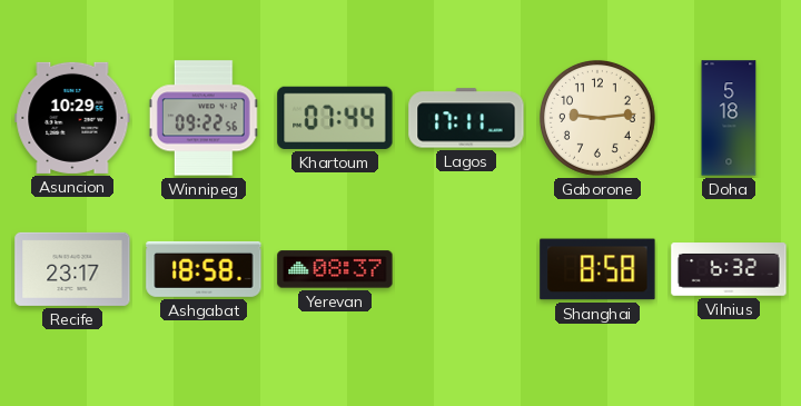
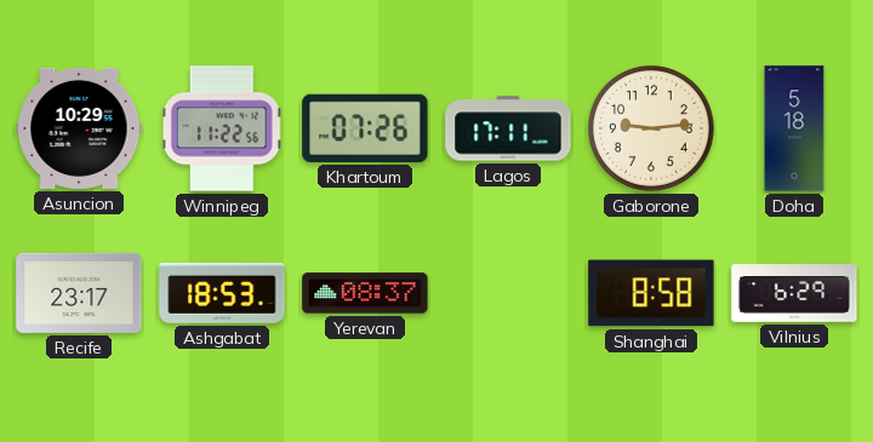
Winnipeg: 09:22 -> 11:22
Khartoum: 07:44 -> 07:26
Ashgabat: 18:58 -> 18:53
Vilnius: 6:32 -> 6:29
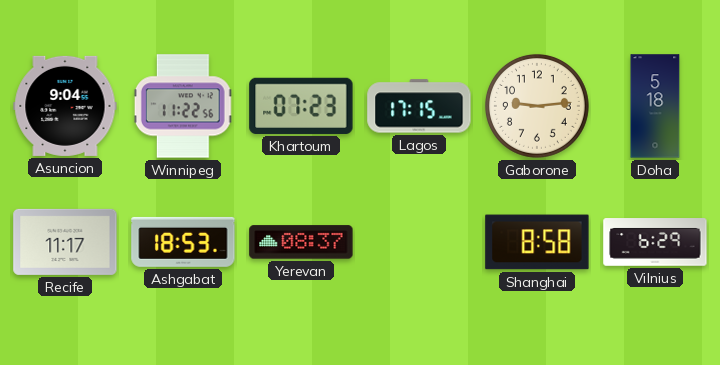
Asuncion: 10:29 -> 9:04
Khartoum: 07:26 -> 07:23
Lagos: 17:11 -> 17:15
Recife: 23:17 -> 11:17
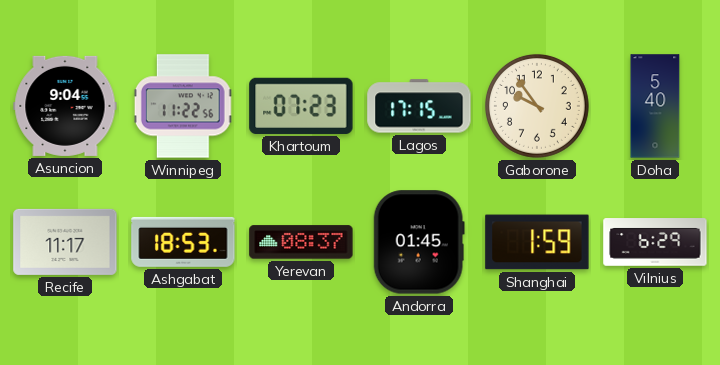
Gaborone: 9:14 -> 9:54
Doha: 5:18 -> 5:40
Andorra: none -> 01:45
Shanghai: 8:58 -> 1:59
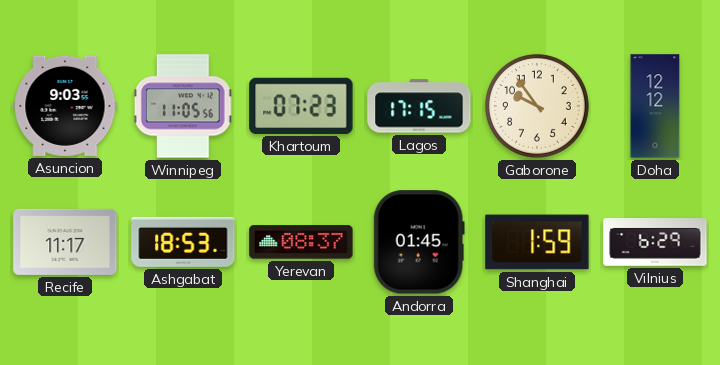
Asuncion: 9:04 -> 9:03
Winnipeg: 11:22 -> 11:05
Doha: 5:40 -> 12:12
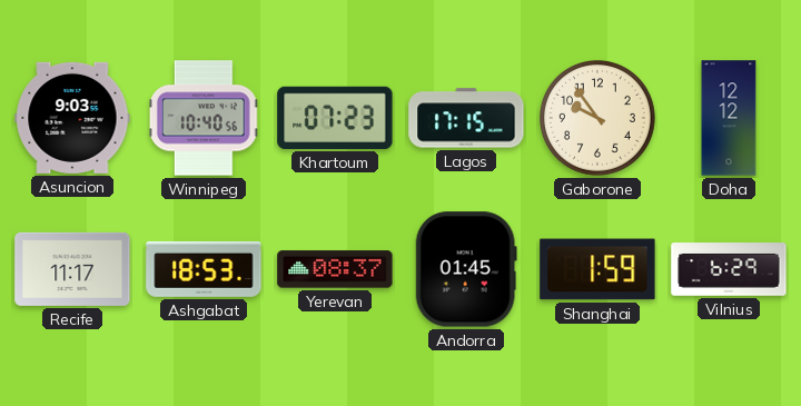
Winnipeg: 11:05 -> 10:40
